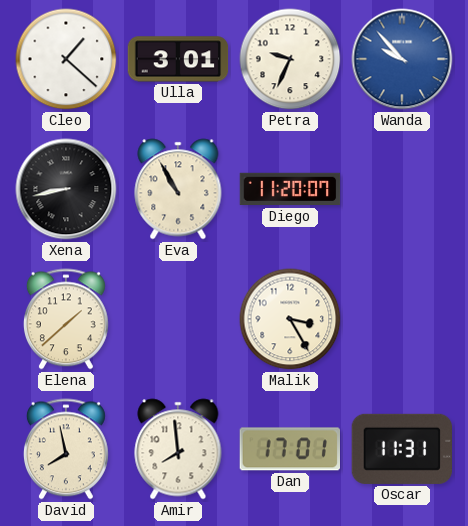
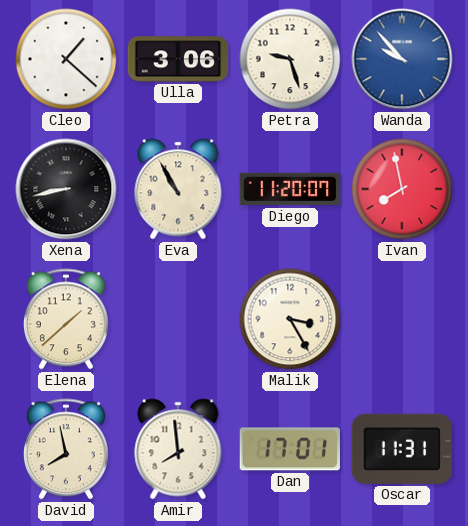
Ulla: 3:01 -> 3:06
Petra: 9:34 -> 9:27
Ivan: none -> 7:58
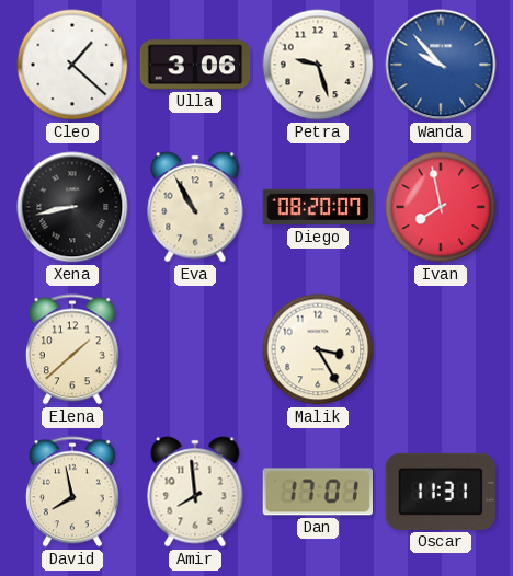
Diego: 11:20 -> 08:20
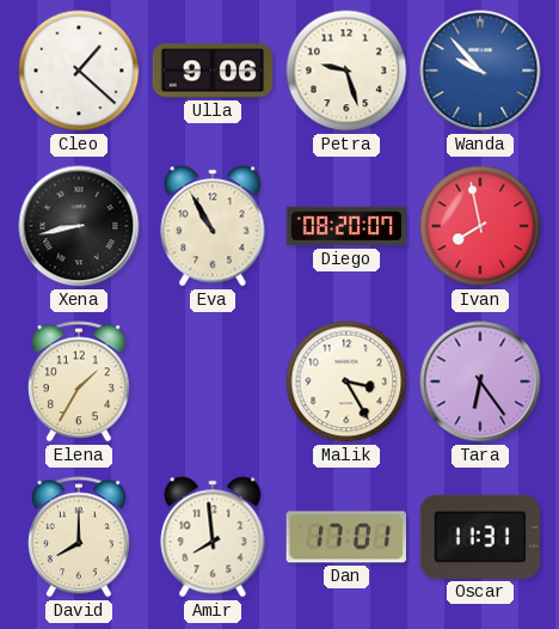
Ulla: 3:06 -> 9:06
Elena: 1:38 -> 1:35
Tara: none -> 6:24
David: 7:58 -> 8:00
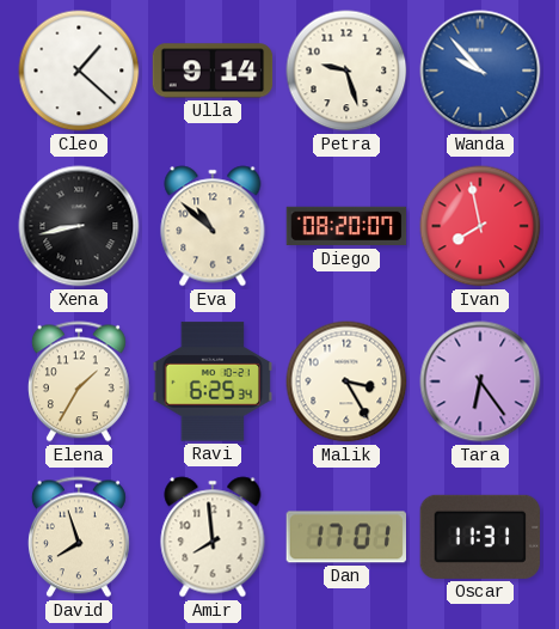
Ulla: 9:06 -> 9:14
Eva: 10:55 -> 10:52
Ravi: none -> 6:25
David: 8:00 -> 7:57
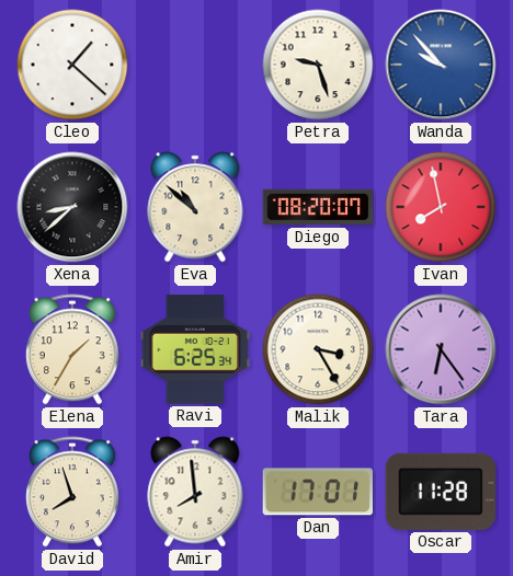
Ulla: 9:14 -> none
Xena: 8:43 -> 8:38
Oscar: 11:31 -> 11:28
